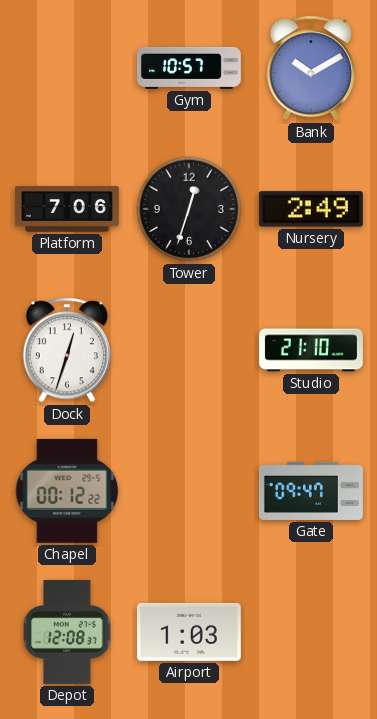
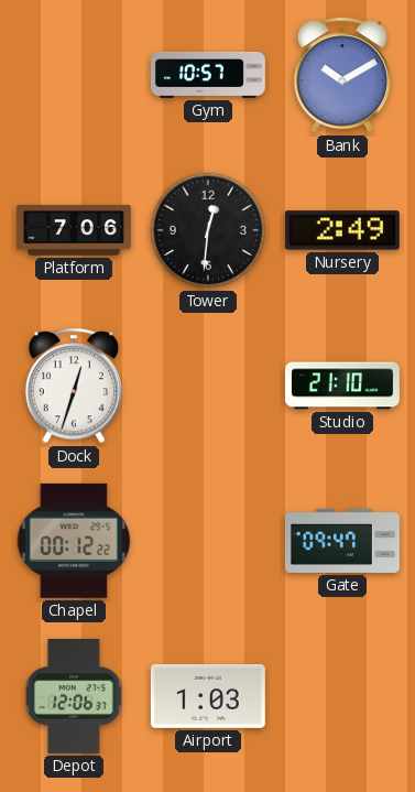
Tower: 12:33 -> 12:31
Depot: 12:08 -> 12:06
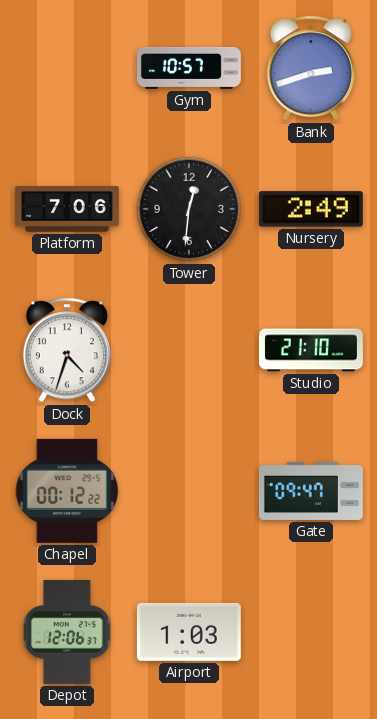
Bank: 10:10 -> 2:42
Dock: 12:33 -> 4:33
